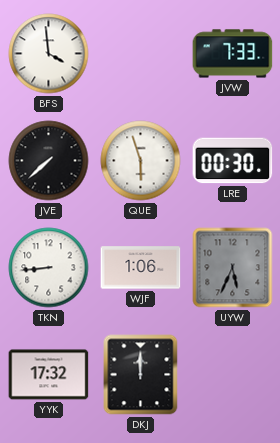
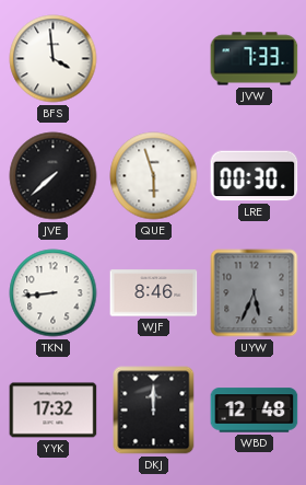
WJF: 1:06 -> 8:46
WBD: none -> 12:48
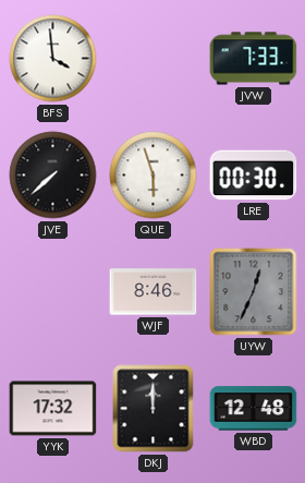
TKN: 8:44 -> none
UYW: 5:34 -> 12:34
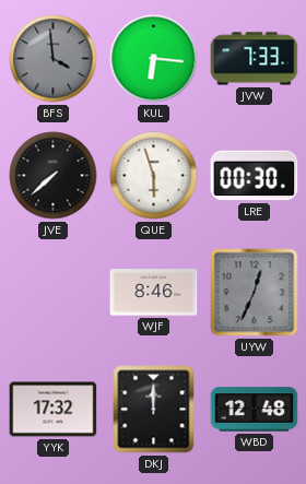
BFS dial: white -> grey
KUL: none -> 6:16
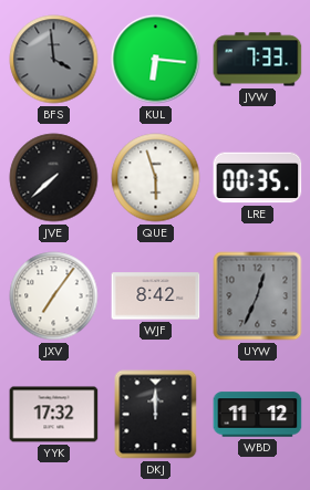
LRE: 00:30 -> 00:35
JXV: none -> 7:06
WJF: 8:46 -> 8:42
WBD: 12:48 -> 11:12
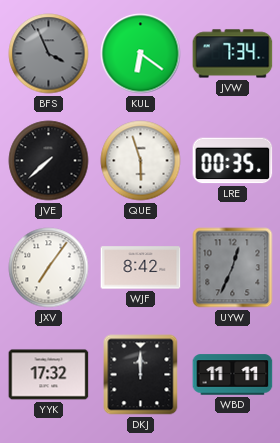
BFS: 3:59 -> 3:56
KUL: 6:16 -> 6:21
JVW: 7:33 -> 7:34
WBD: 11:12 -> 11:11
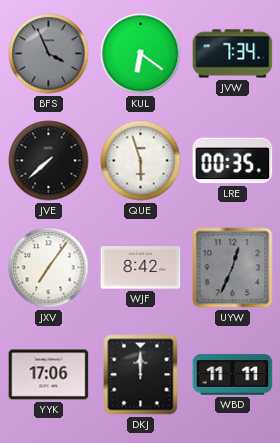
YYK: 17:32 -> 17:06
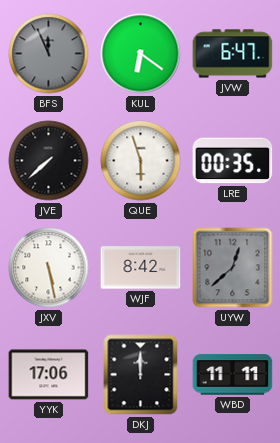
BFS: 3:56 -> 11:56
JVW: 7:34 -> 6:47
JXV: 7:06 -> 5:28
UYW: 12:34 -> 12:38
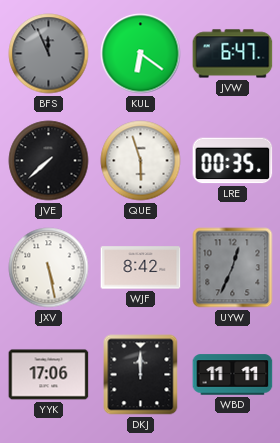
UYW: 12:38 -> 12:34
